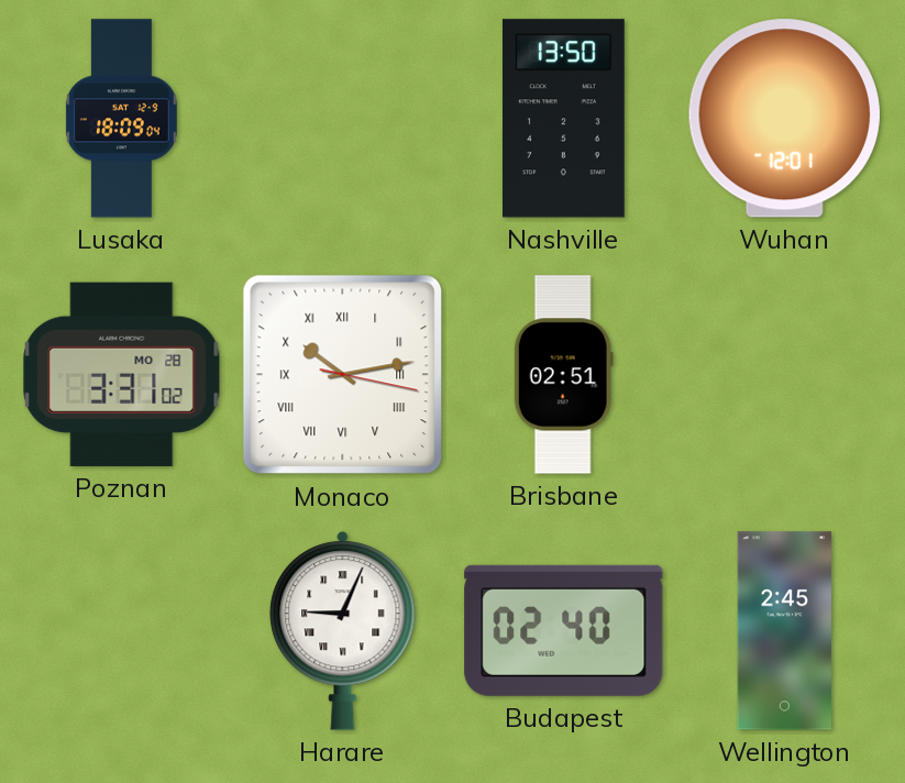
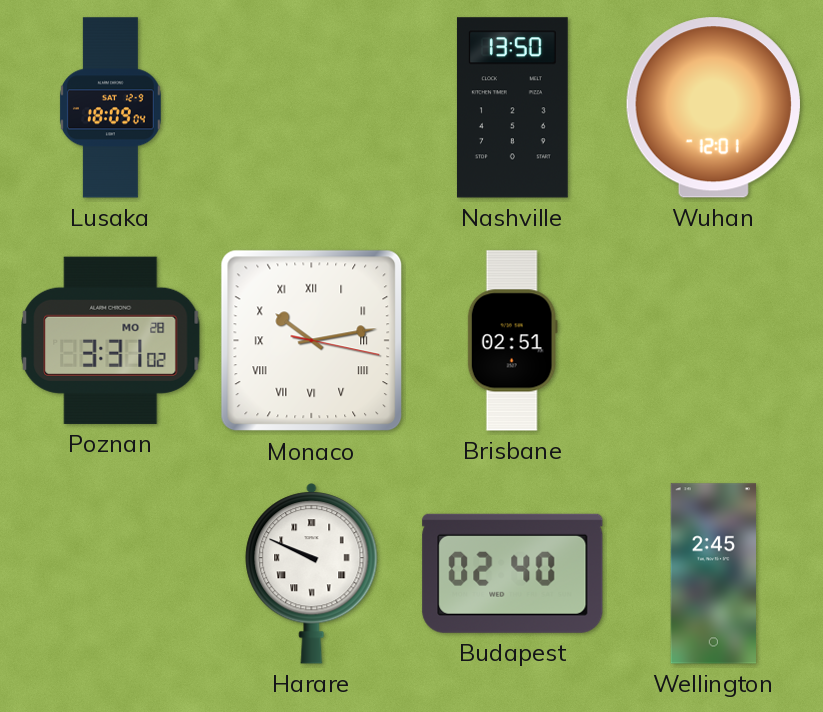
Harare: 9:04 -> 9:49
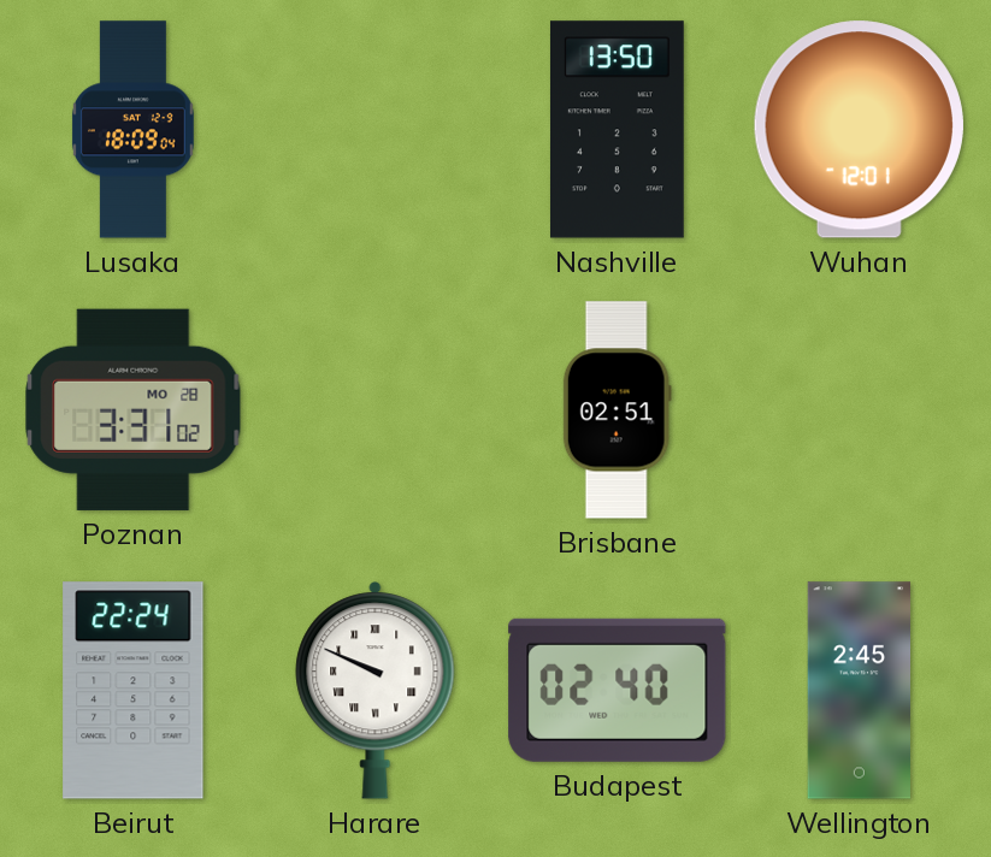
Monaco: 10:13 -> none
Beirut: none -> 22:24
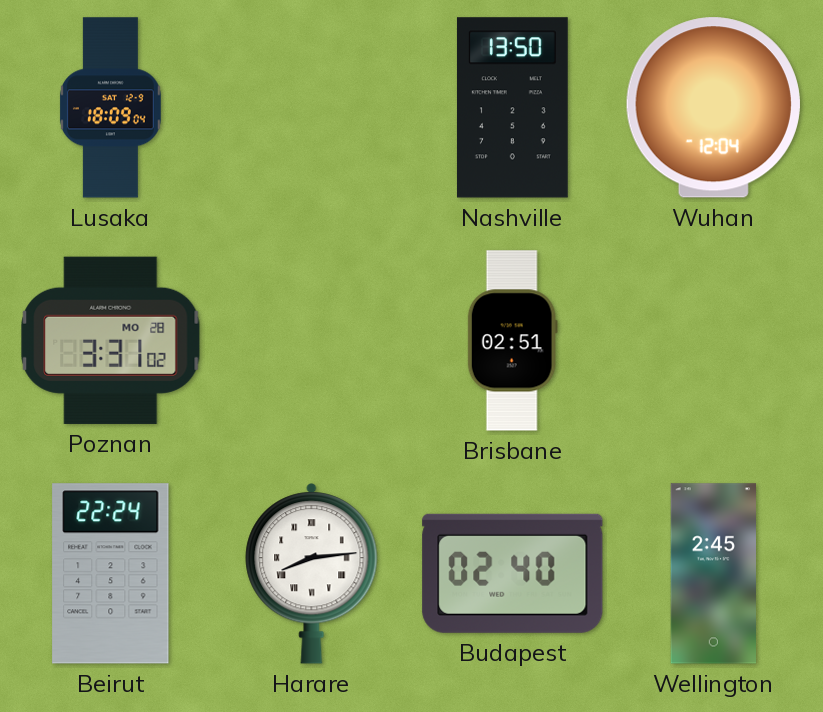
Wuhan: 12:01 -> 12:04
Harare: 9:49 -> 8:14
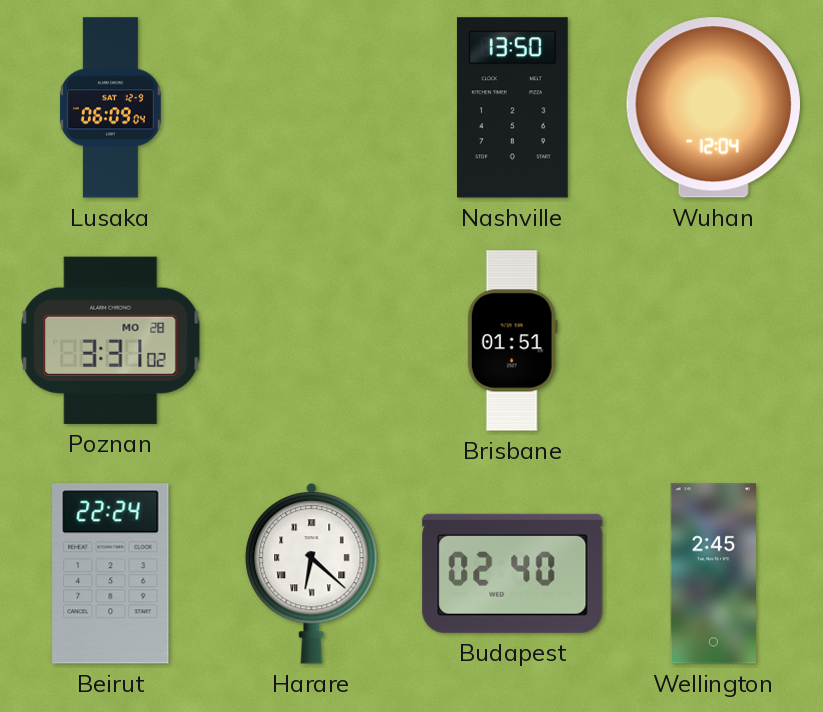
Lusaka: 18:09 -> 06:09
Brisbane: 02:51 -> 01:51
Harare: 8:14 -> 6:22
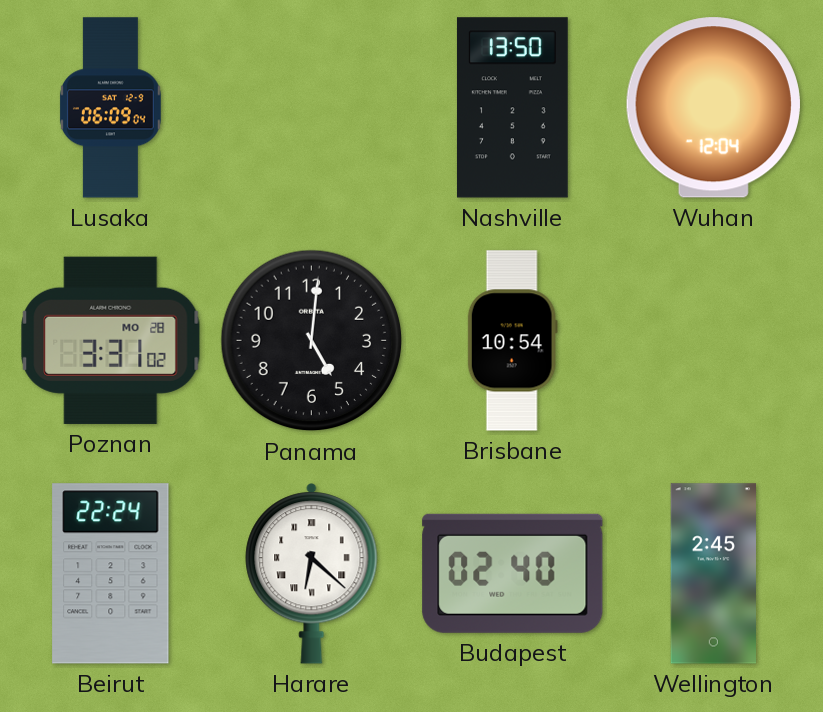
Panama: none -> 5:01
Brisbane: 01:51 -> 10:54
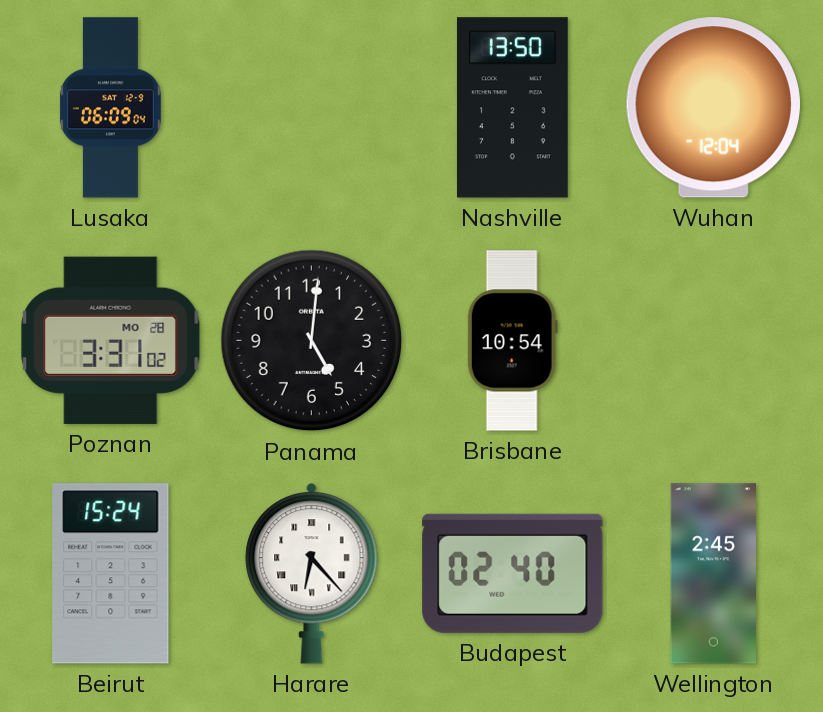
Beirut: 22:24 -> 15:24
Harare: 6:22 -> 6:23
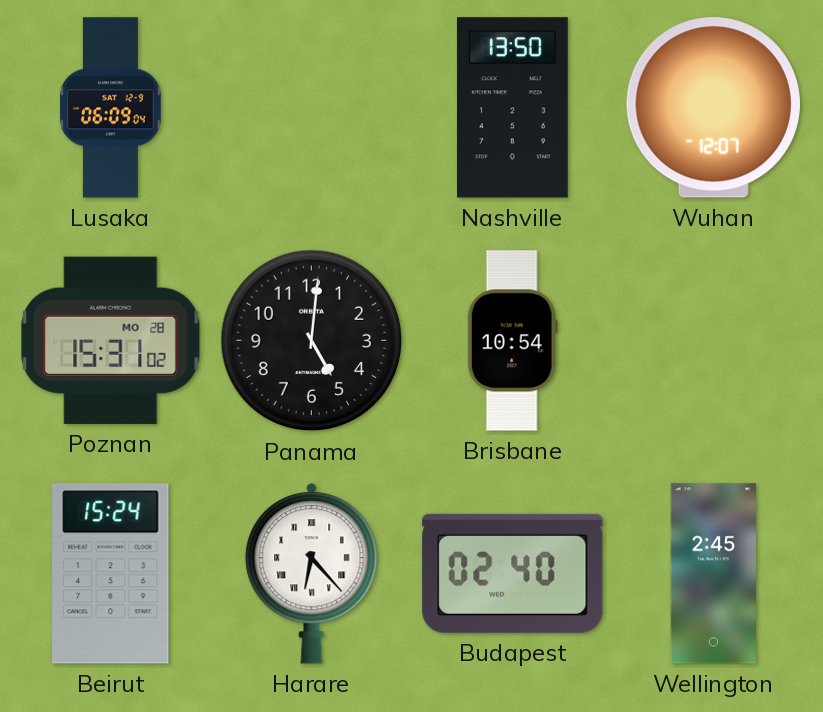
Wuhan: 12:04 -> 12:07
Poznan: 3:31 -> 15:31
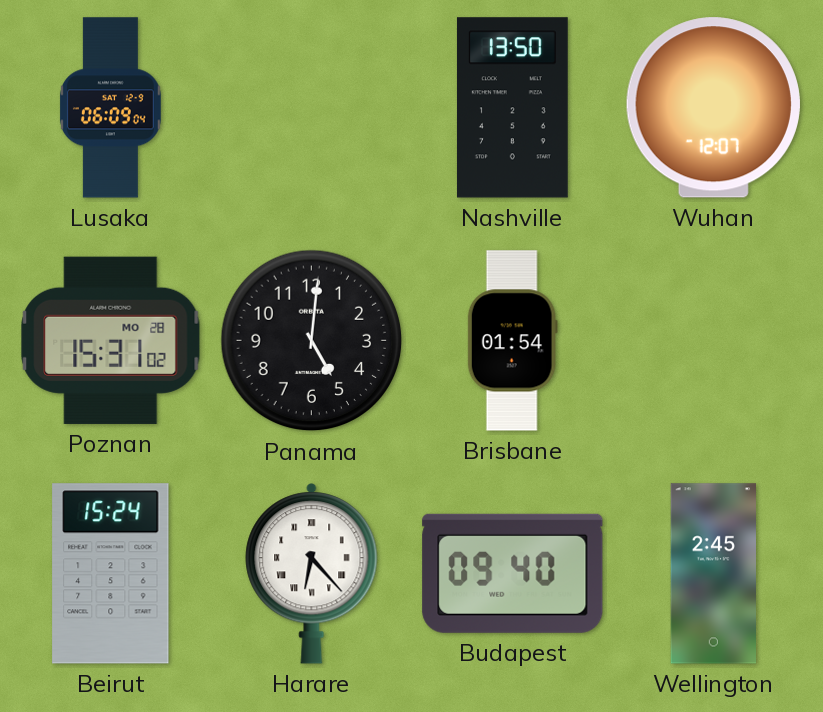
Brisbane: 10:54 -> 01:54
Budapest: 02:40 -> 09:40
